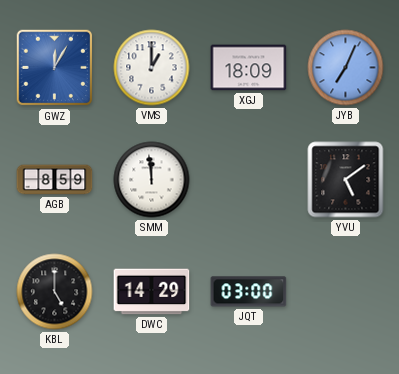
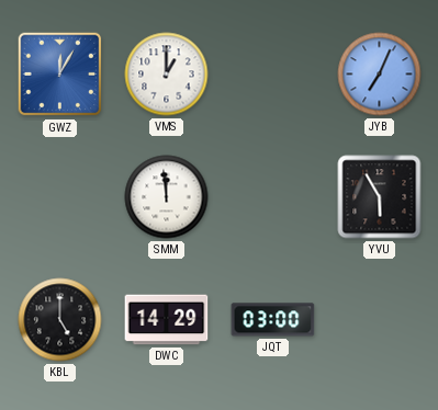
XGJ: 18:09 -> none
AGB: 8:59 -> none
YVU: 5:09 -> 5:55
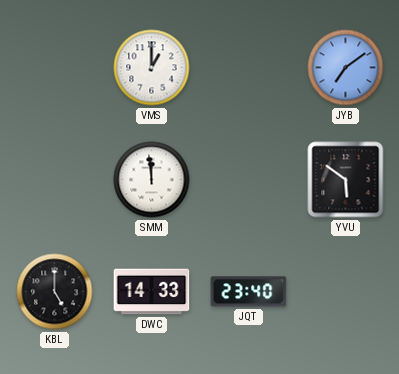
GWZ: 12:05 -> none
JYB: 7:04 -> 7:09
YVU: 5:55 -> 5:51
DWC: 14:29 -> 14:33
JQT: 03:00 -> 23:40
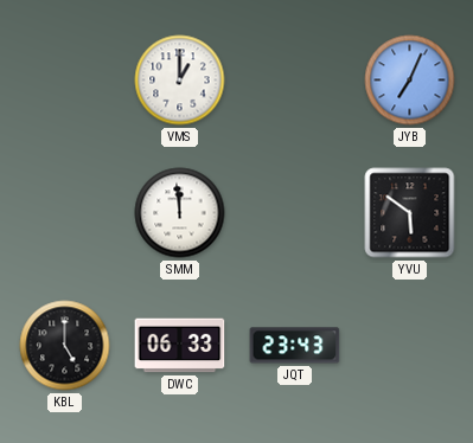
JYB: 7:09 -> 7:04
DWC: 14:33 -> 06:33
JQT: 23:40 -> 23:43
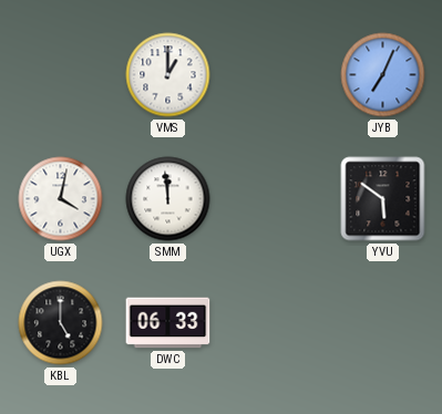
UGX: none -> 4:02
JQT: 23:43 -> none
